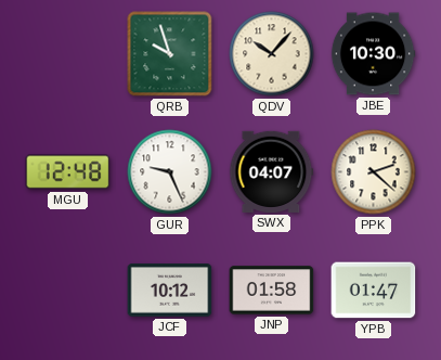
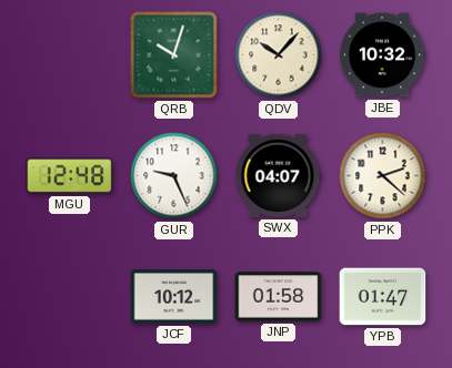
QRB: 9:57 -> 10:03
JBE: 10:30 -> 10:32
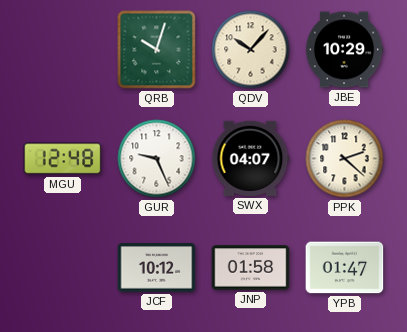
JBE: 10:32 -> 10:29
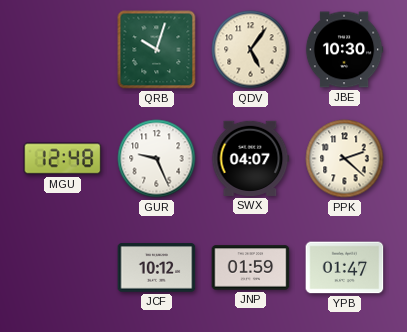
QDV: 10:07 -> 5:06
JBE: 10:29 -> 10:30
JNP: 01:58 -> 01:59
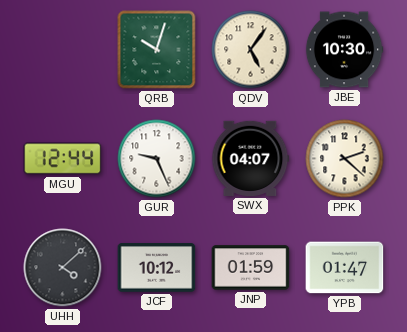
MGU: 12:48 -> 12:44
UHH: none -> 4:08
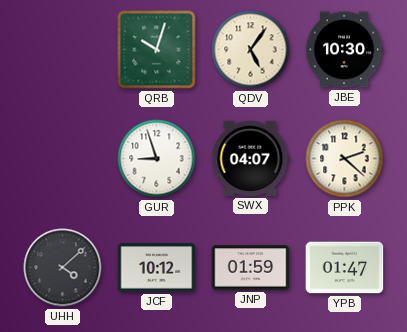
MGU: 12:44 -> none
GUR: 9:26 -> 8:57
